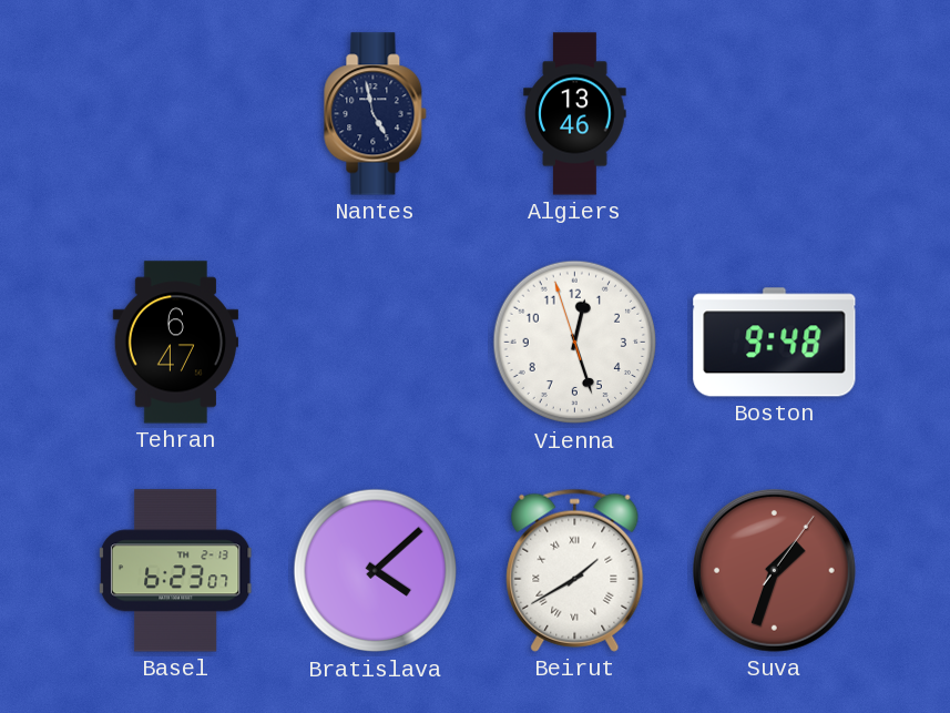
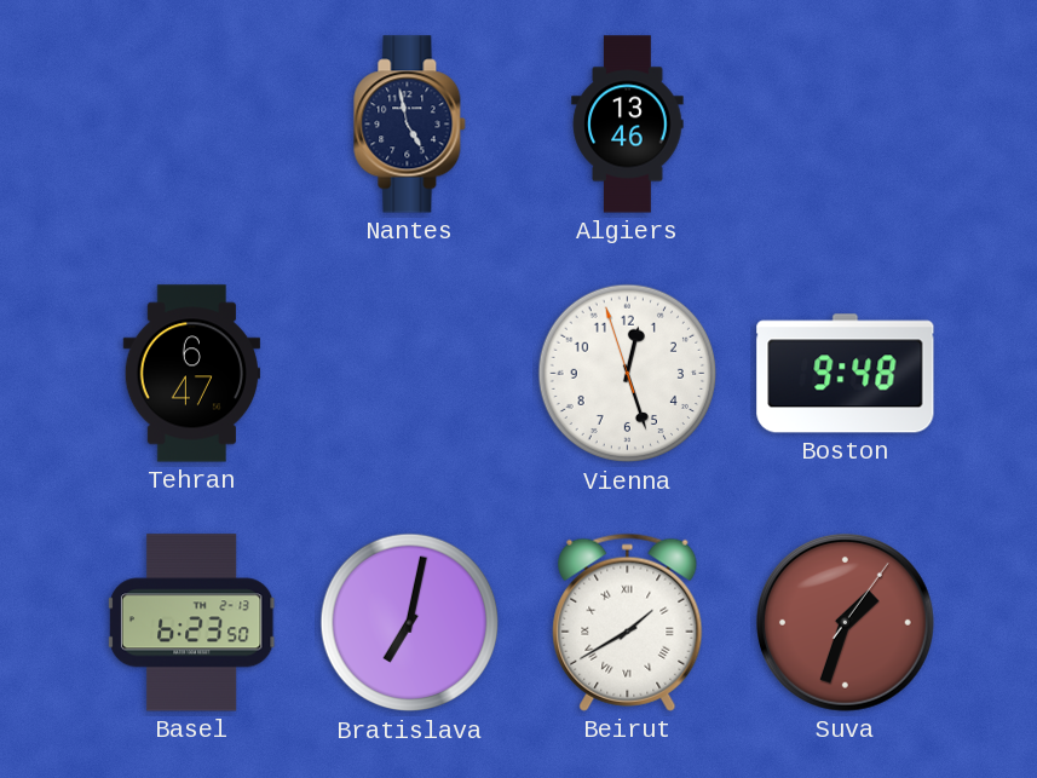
Basel: 6:23:07 -> 6:23:50
Bratislava: 4:08 -> 7:02
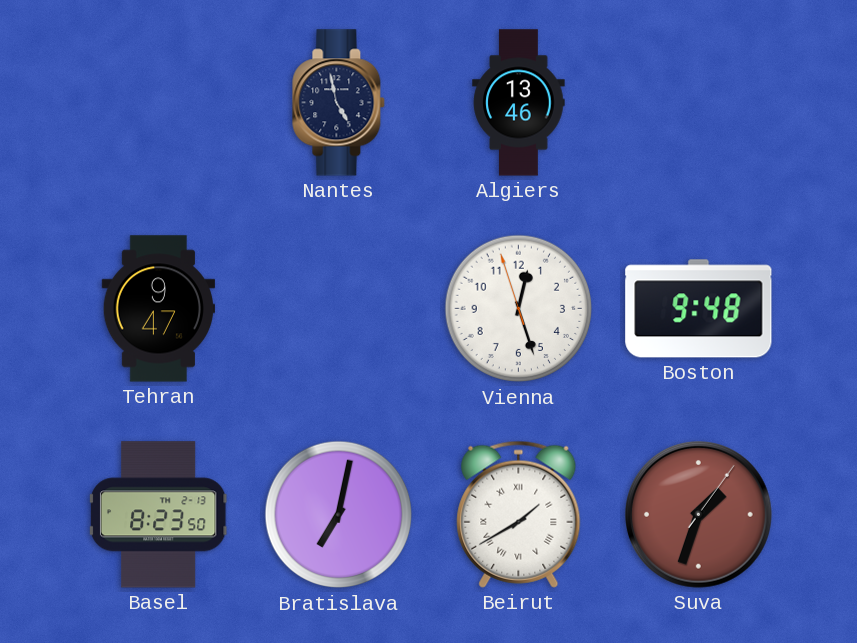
Tehran: 6:47 -> 9:47
Basel: 6:23 -> 8:23
